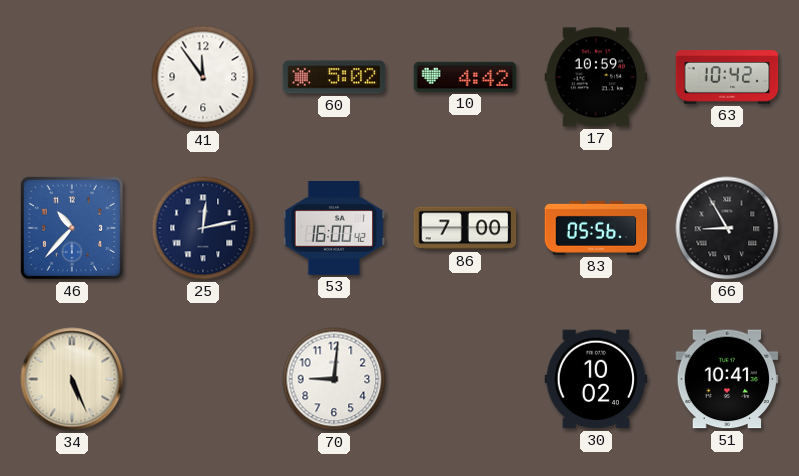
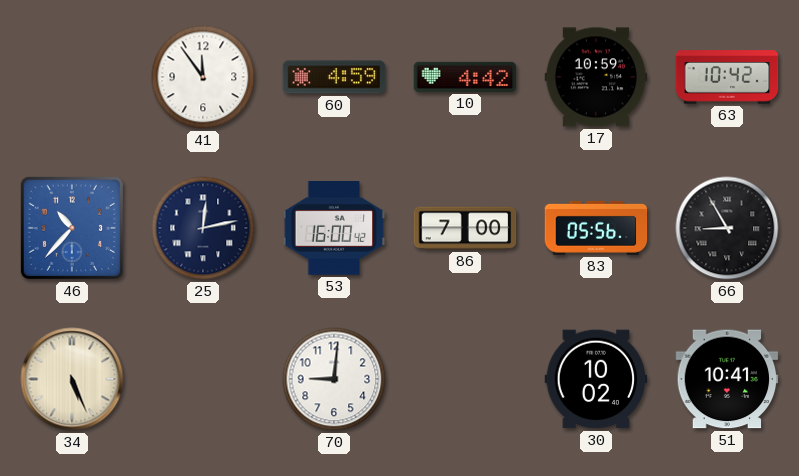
60: 5:02 -> 4:59
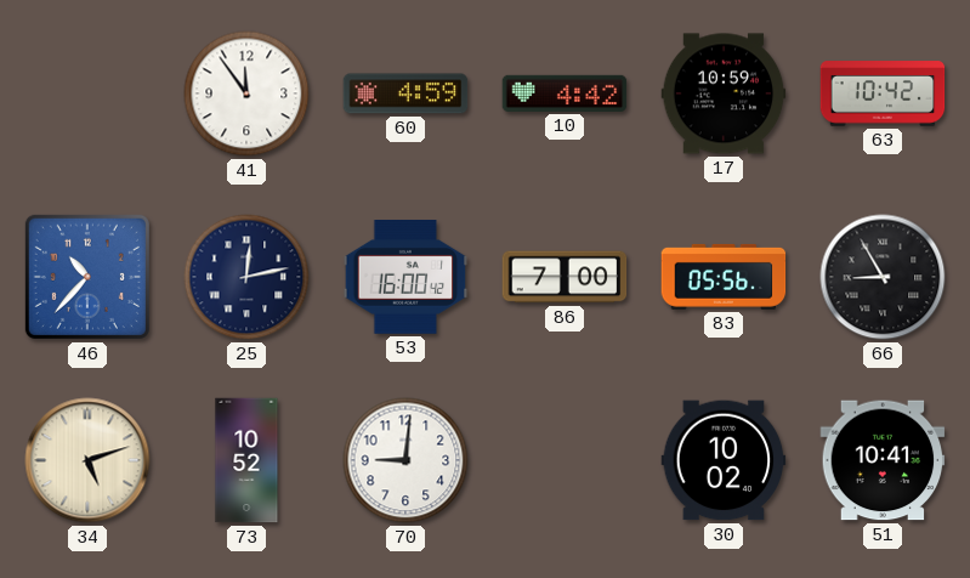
34: 5:26 -> 5:12
73: none -> 10:52
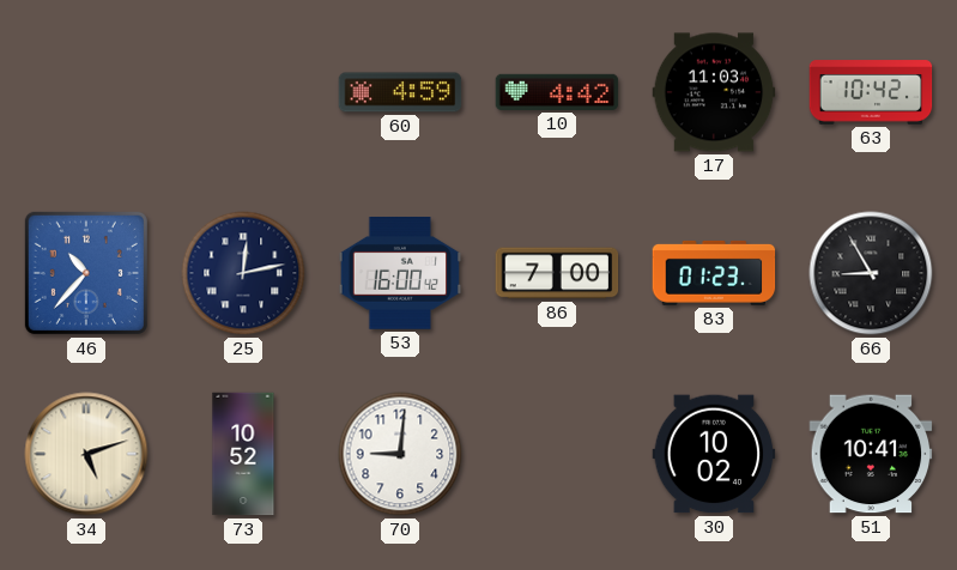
41: 11:54 -> none
17: 10:59 -> 11:03
83: 05:56 -> 01:23
